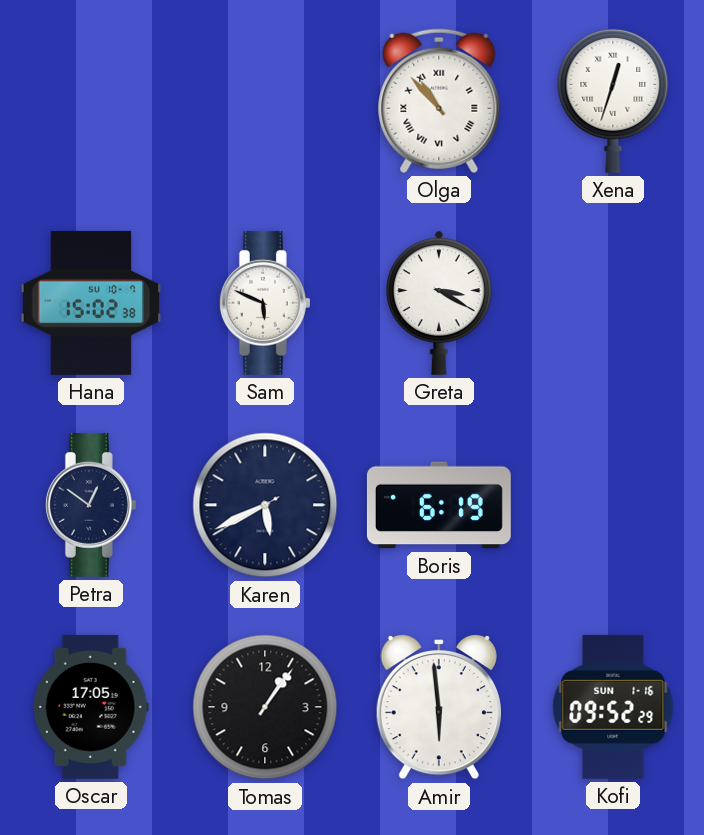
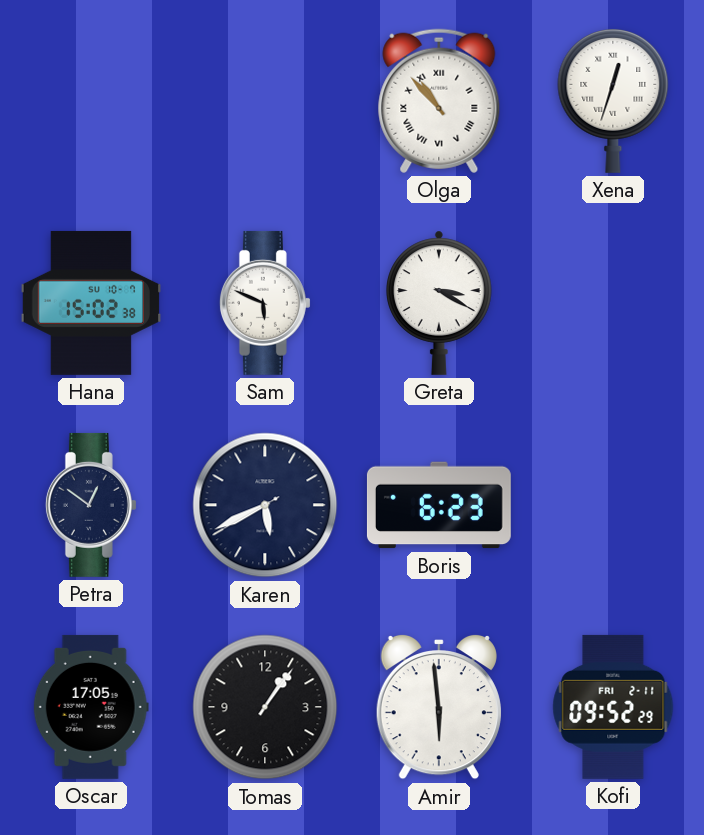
Boris: 6:19 -> 6:23
Kofi date: SUN 1-16 -> FRI 2-11
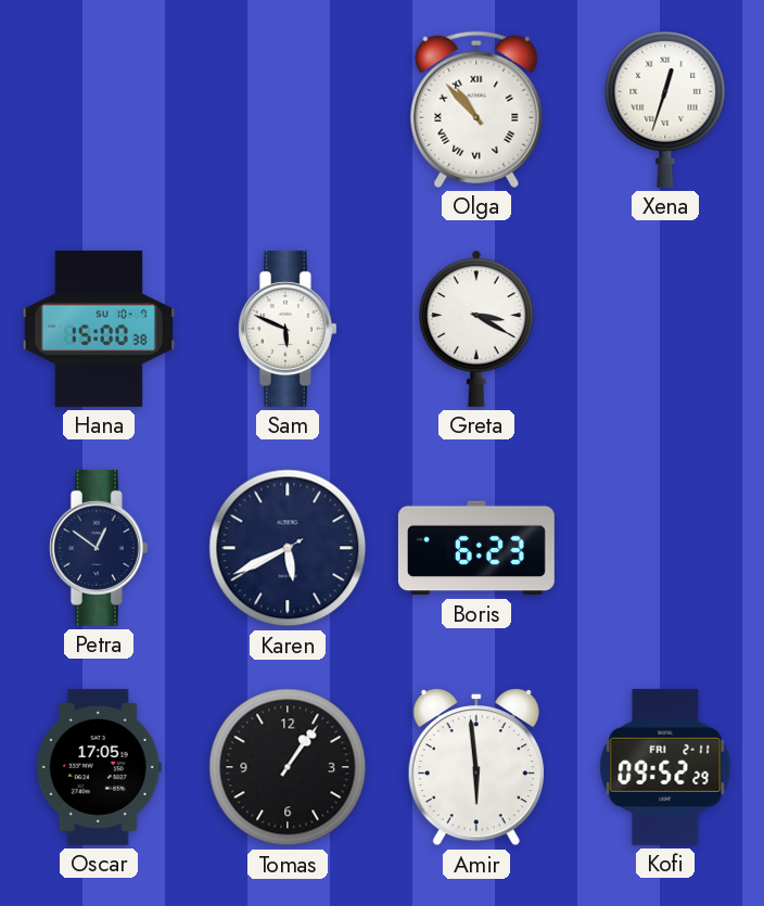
Hana: 15:02 -> 15:00
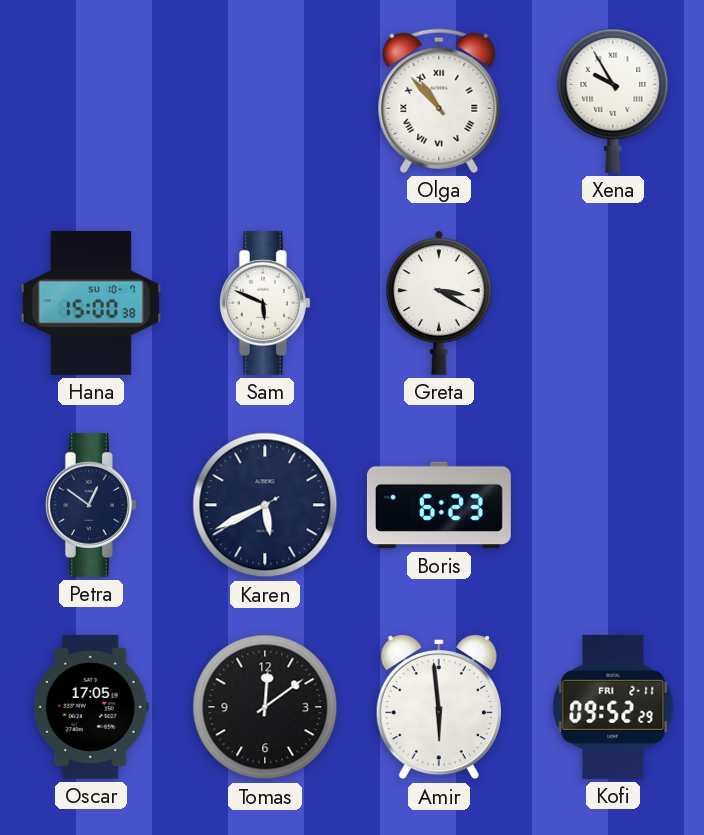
Xena: 12:33 -> 9:55
Tomas: 1:06 -> 12:09
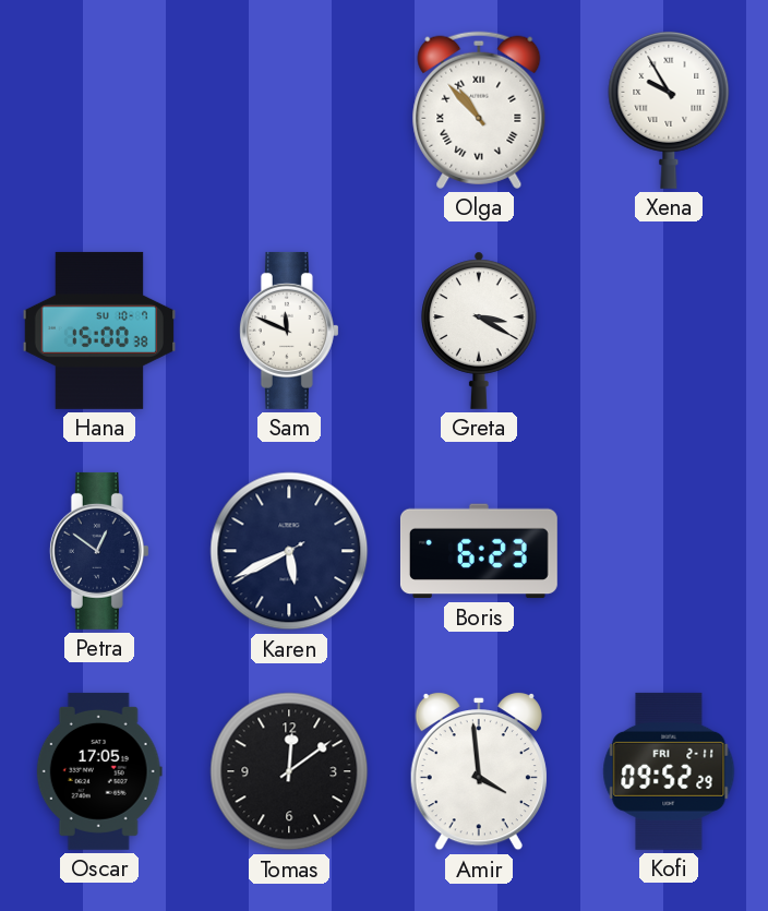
Sam: 5:49 -> 11:49
Amir: 5:59 -> 3:59
